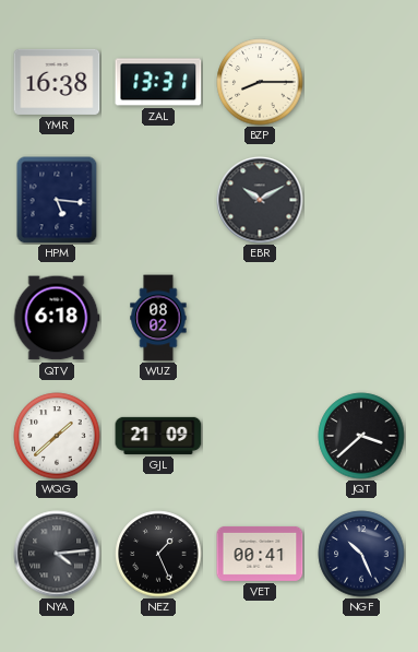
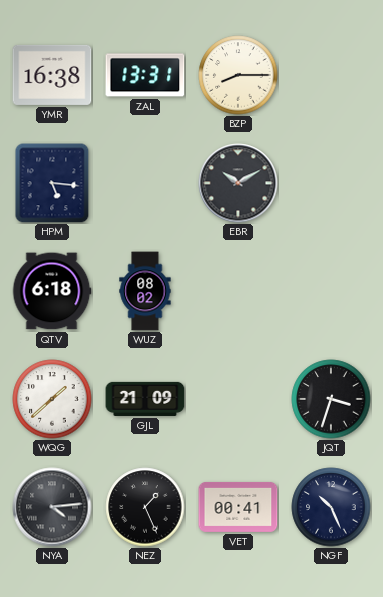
JQT: 3:38 -> 3:33
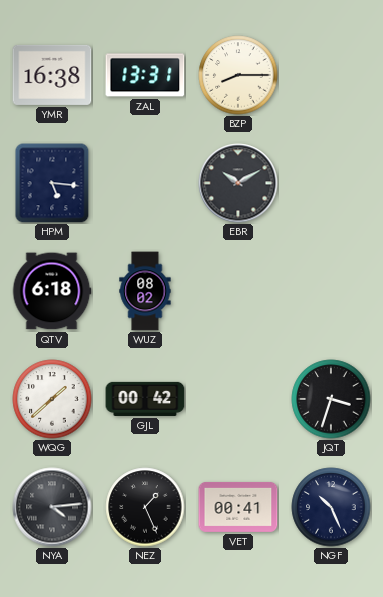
GJL: 21:09 -> 00:42
